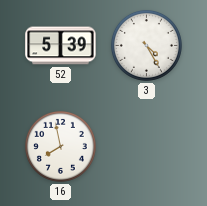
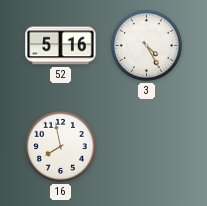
52: 5:39 -> 5:16
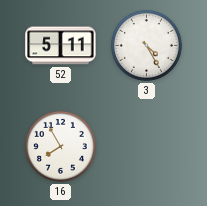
52: 5:16 -> 5:11
16: 7:58 -> 7:55
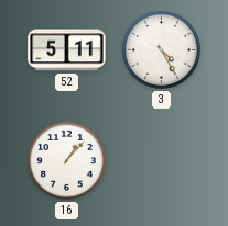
16: 7:55 -> 1:07
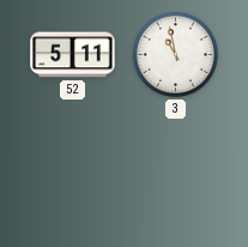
3: 4:25 -> 10:58
16: 1:07 -> none
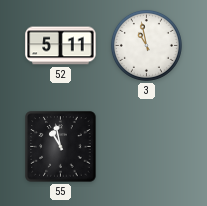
55: none -> 10:58
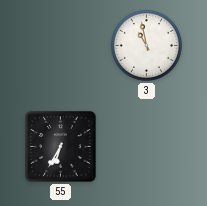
52: 5:11 -> none
55: 10:58 -> 6:35
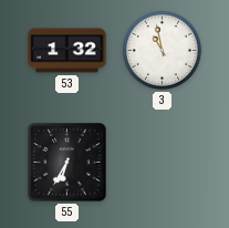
53: none -> 1:32
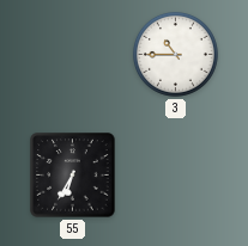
53: 1:32 -> none
3: 10:58 -> 10:45
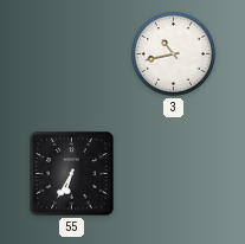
3: 10:45 -> 10:43
